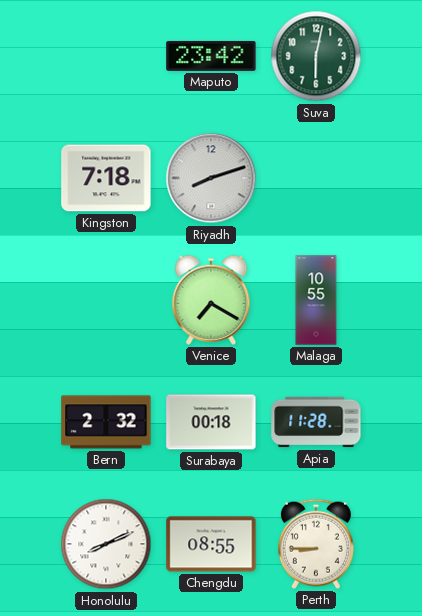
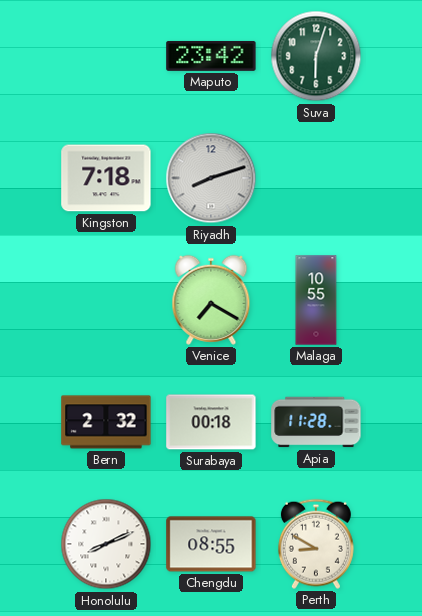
Suva: 6:02 -> 6:03
Perth: 8:45 -> 8:50
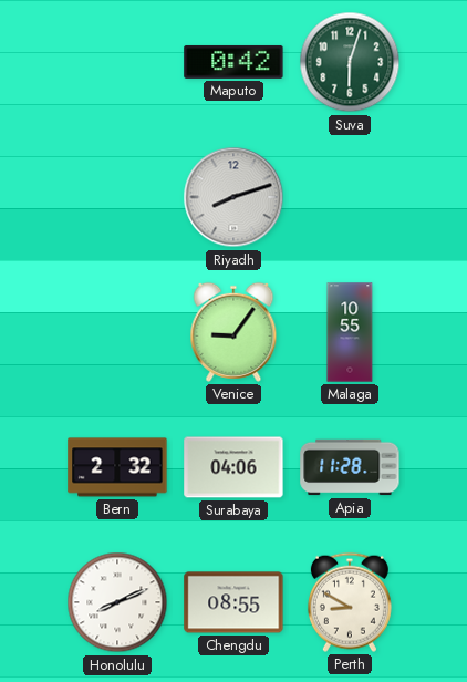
Maputo: 23:42 -> 0:42
Kingston: 7:18 -> none
Venice: 7:20 -> 9:06
Surabaya: 00:18 -> 04:06
